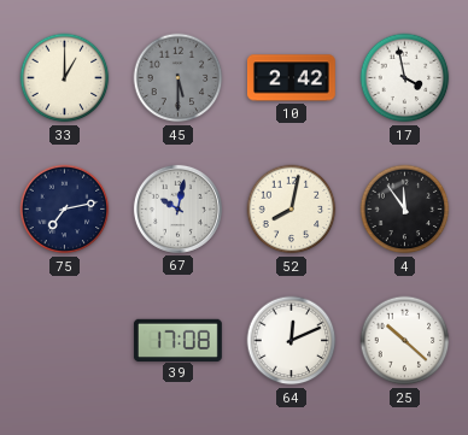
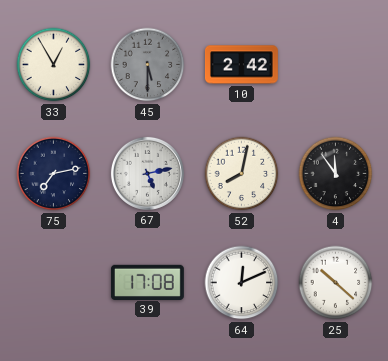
33: 1:00 -> 12:55
17: 3:58 -> none
67: 10:02 -> 5:13
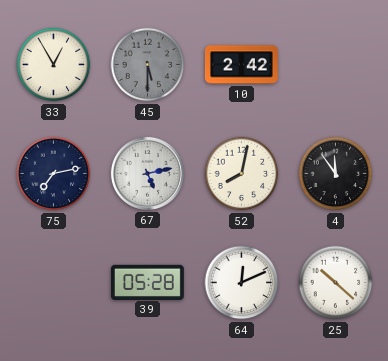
39: 17:08 -> 05:28
